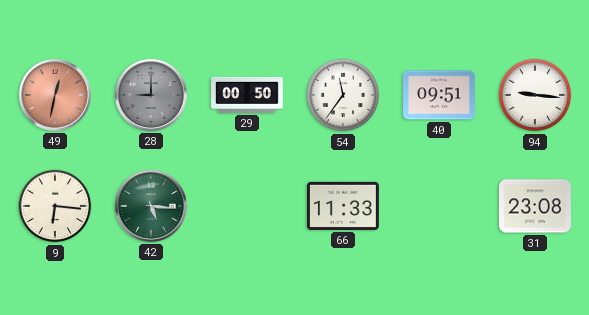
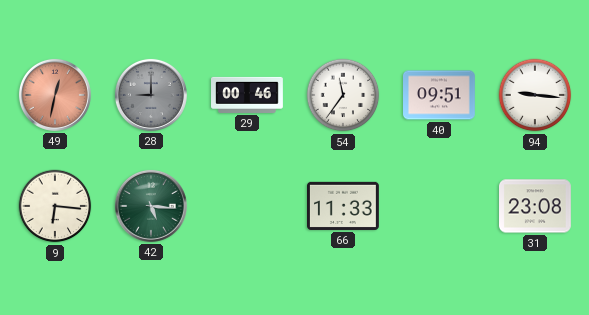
29: 00:50 -> 00:46
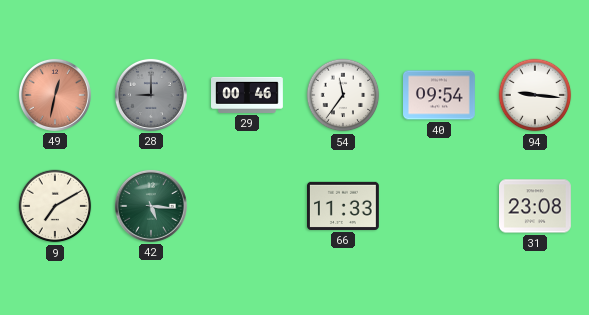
40: 09:51 -> 09:54
9: 6:16 -> 7:10
